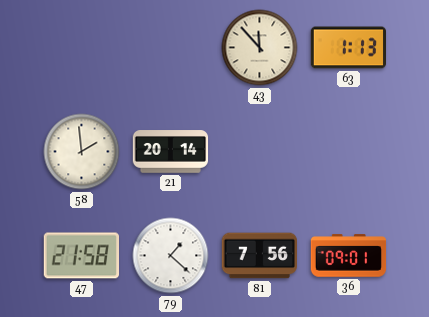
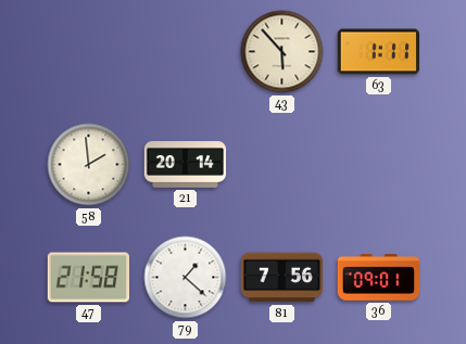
43: 11:53 -> 5:53
63: 1:13 -> 1:11
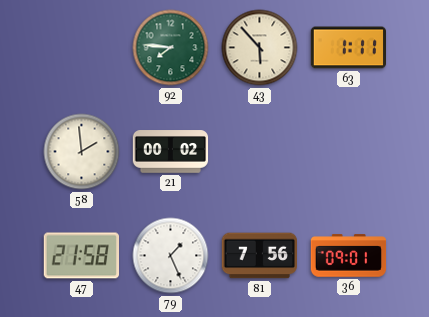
92: none -> 7:46
21: 20:14 -> 00:02
79: 1:22 -> 1:26
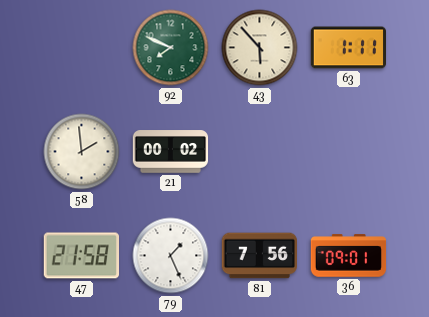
92: 7:46 -> 7:49
